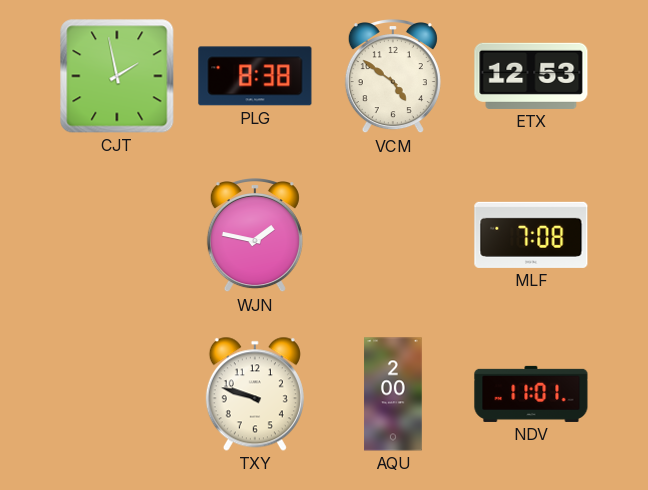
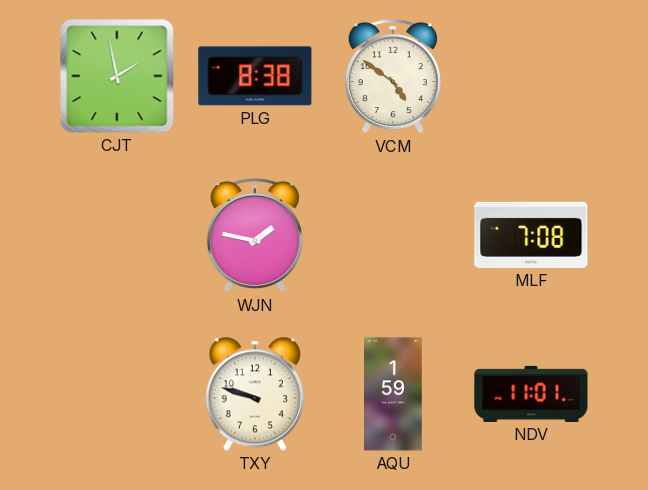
ETX: 12:53 -> none
AQU: 2:00 -> 1:59
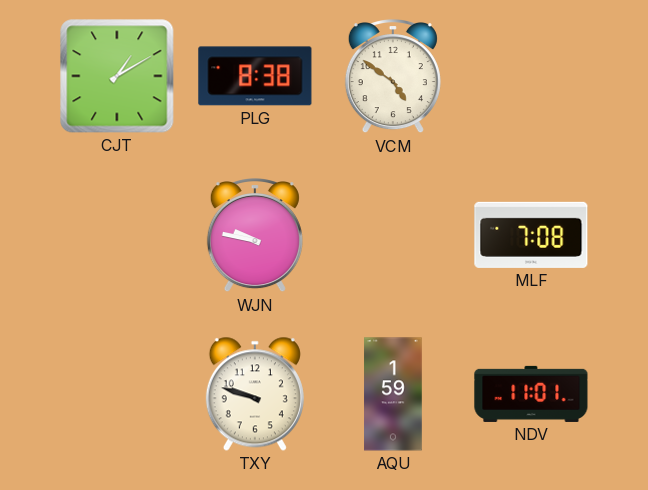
CJT: 1:58 -> 1:10
WJN: 1:47 -> 9:47
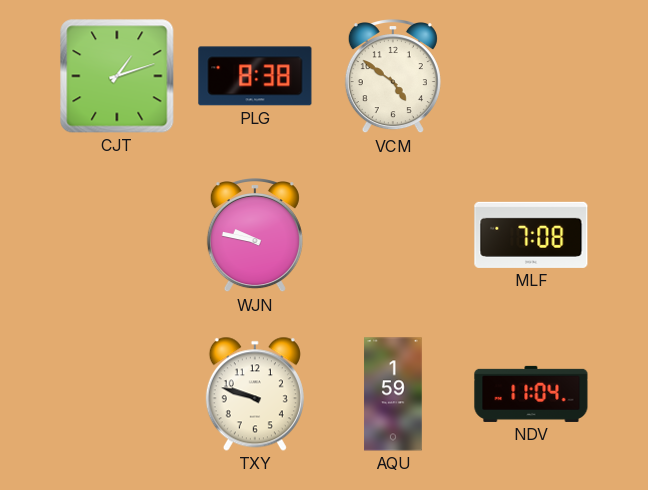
CJT: 1:10 -> 1:12
NDV: 11:01 -> 11:04
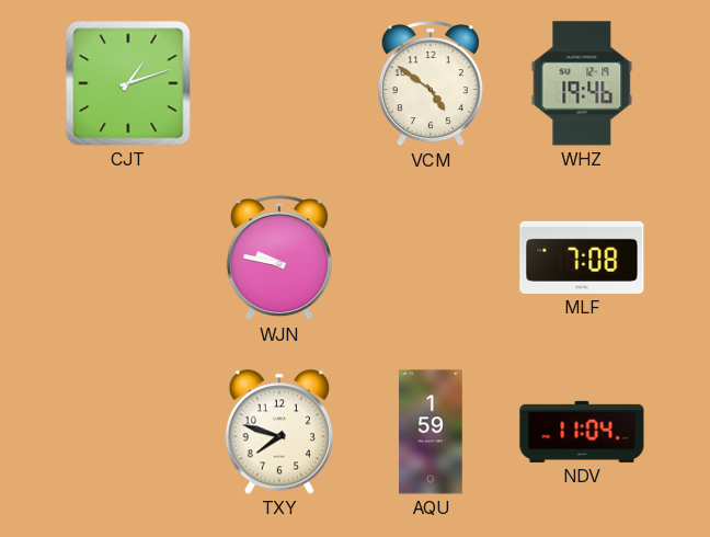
PLG: 8:38 -> none
WHZ: none -> 19:46
TXY: 9:48 -> 7:48
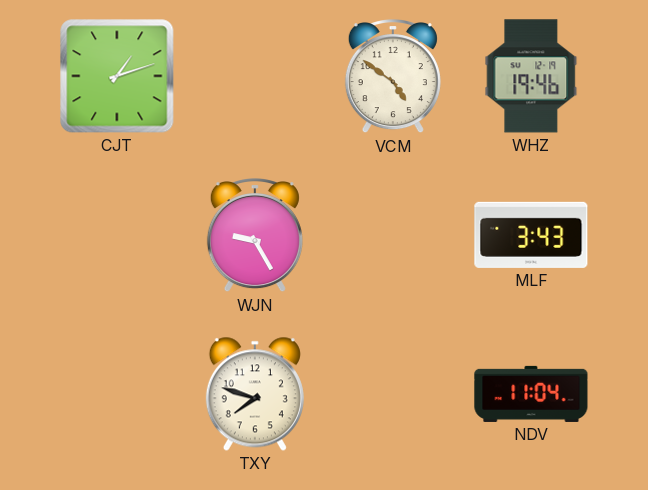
WJN: 9:47 -> 9:25
MLF: 7:08 -> 3:43
AQU: 1:59 -> none
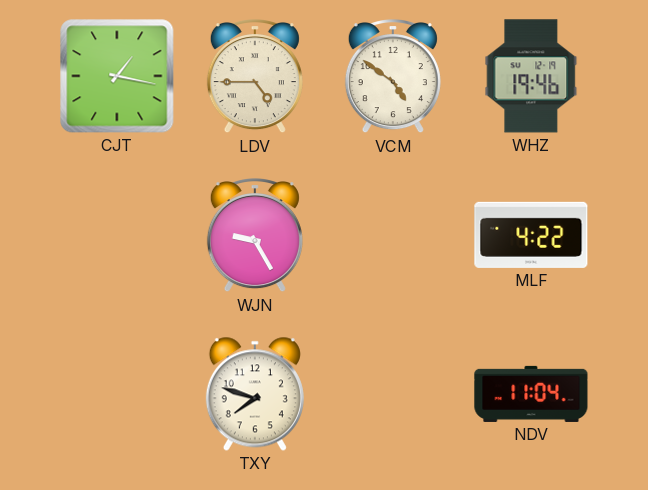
CJT: 1:12 -> 1:17
LDV: none -> 4:45
MLF: 3:43 -> 4:22
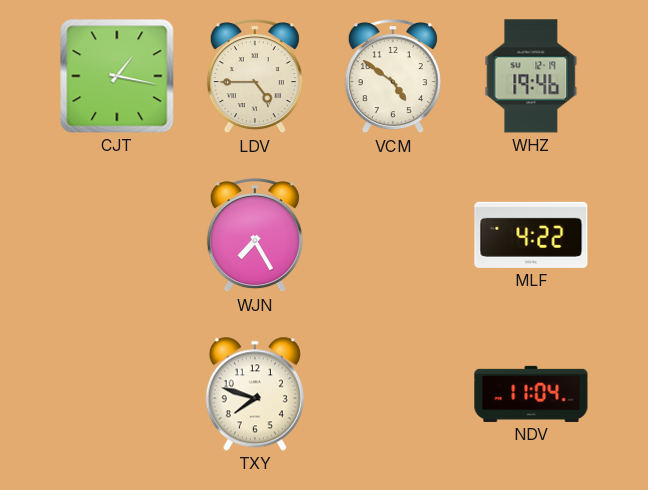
WJN: 9:25 -> 7:25
